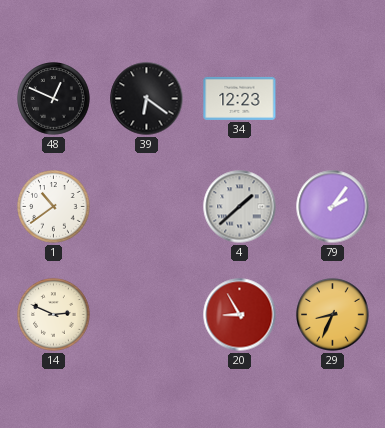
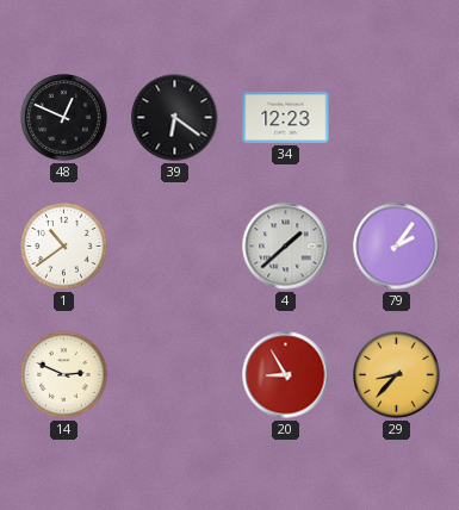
29: 8:34 -> 8:37
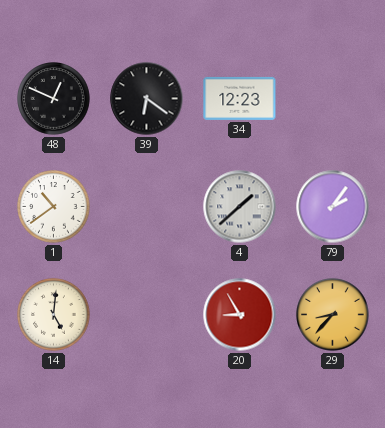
14: 2:49 -> 5:01
